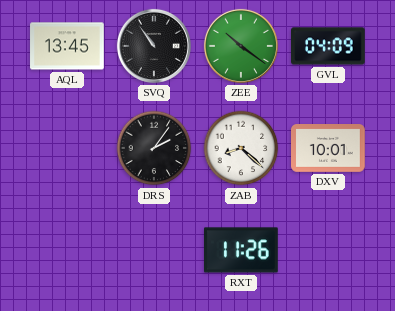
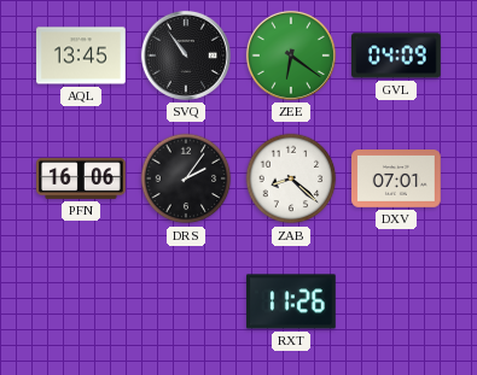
ZEE: 10:21 -> 6:21
PFN: none -> 16:06
DXV: 10:01 -> 07:01
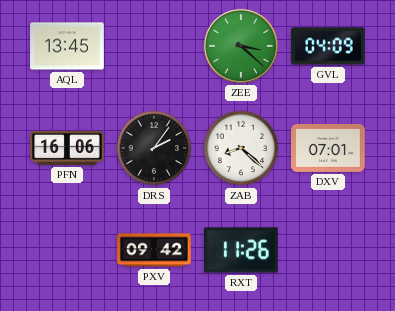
SVQ: 10:54 -> none
ZEE: 6:21 -> 3:22
PXV: none -> 09:42
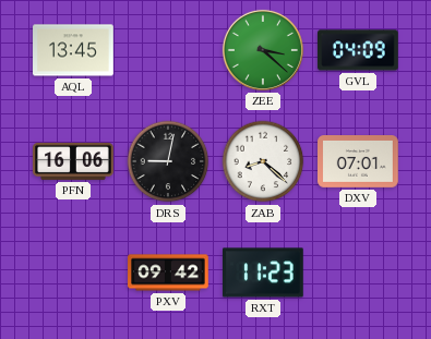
DRS: 2:06 -> 9:02
RXT: 11:26 -> 11:23
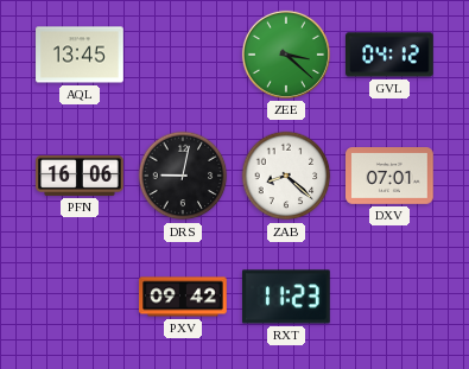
GVL: 04:09 -> 04:12
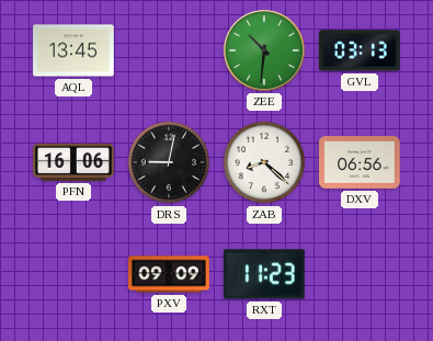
ZEE: 3:22 -> 10:31
GVL: 04:12 -> 03:13
DXV: 07:01 -> 06:56
PXV: 09:42 -> 09:09
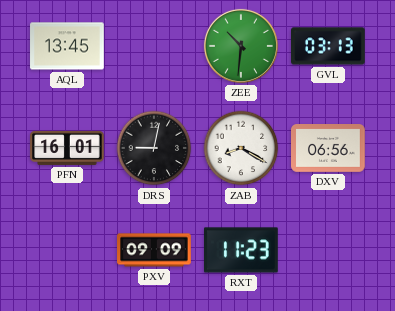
PFN: 16:06 -> 16:01
ZAB: 8:22 -> 8:20
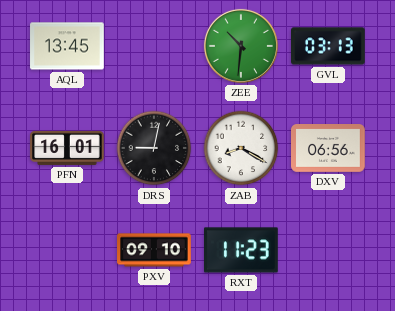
PXV: 09:09 -> 09:10
